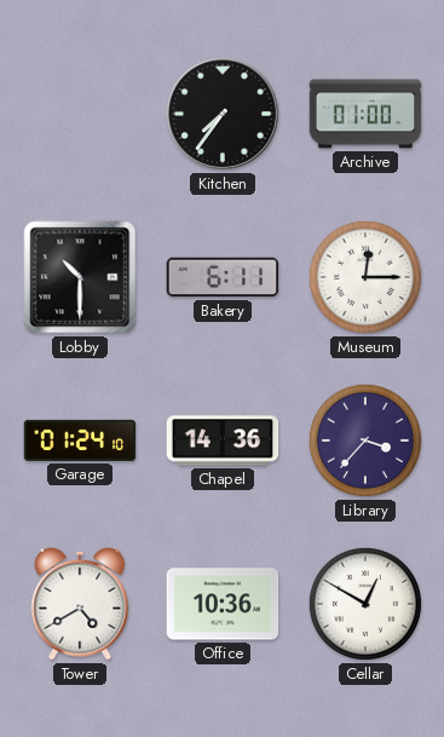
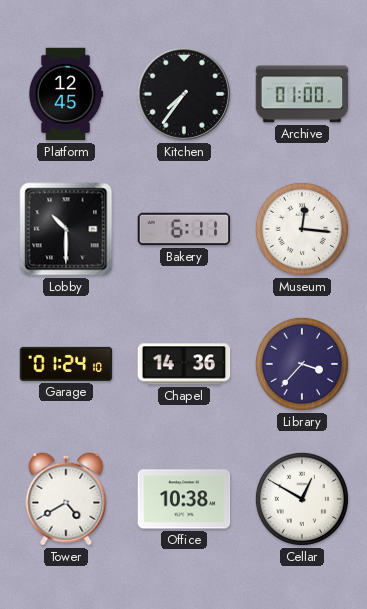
Platform: none -> 12:45
Museum: 12:15 -> 12:16
Office: 10:36 -> 10:38
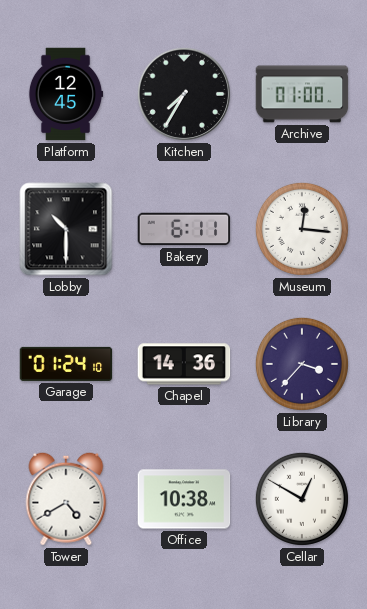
Kitchen: 7:36 -> 7:35
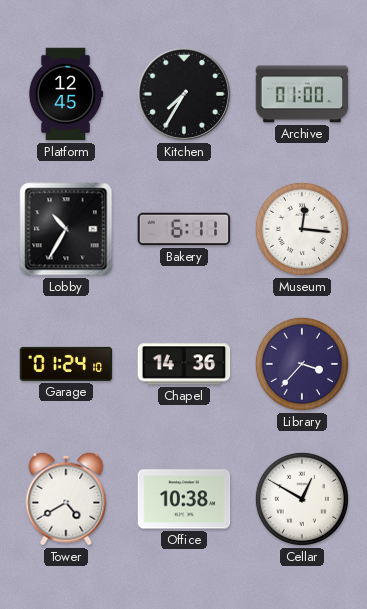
Lobby: 10:30 -> 10:35
